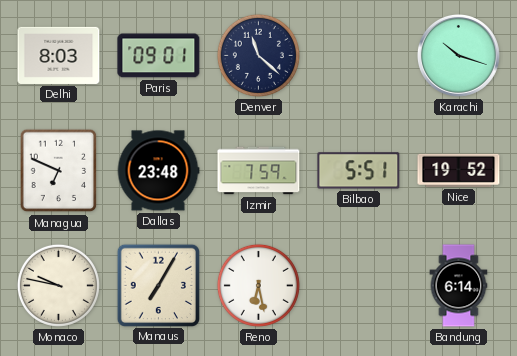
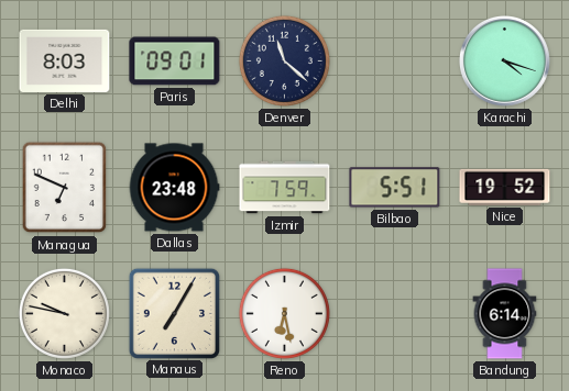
Karachi: 10:18 -> 4:18
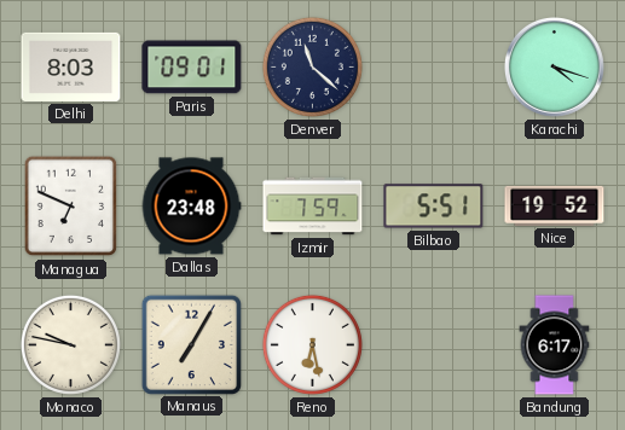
Bandung: 6:14 -> 6:17
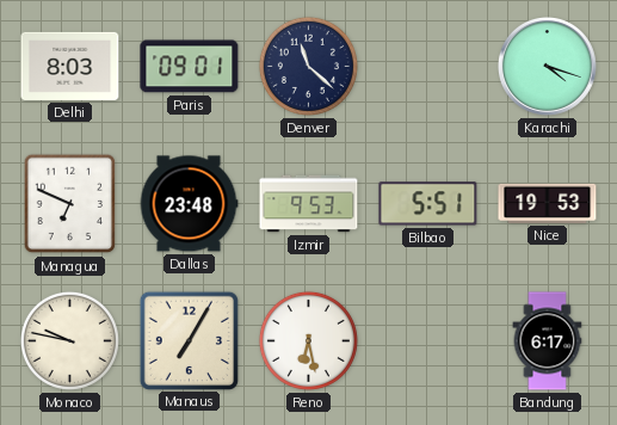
Izmir: 7:59 -> 9:53
Nice: 19:52 -> 19:53
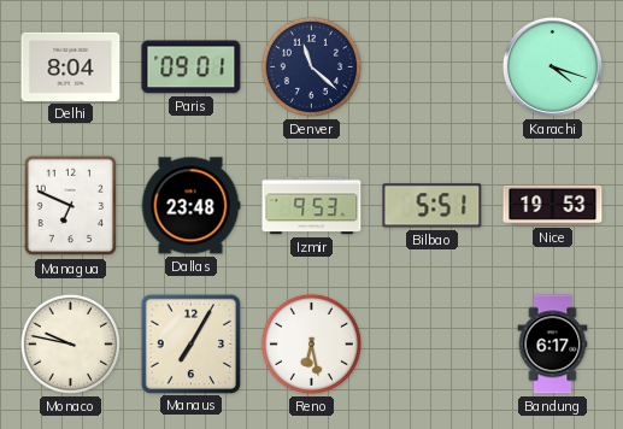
Delhi: 8:03 -> 8:04
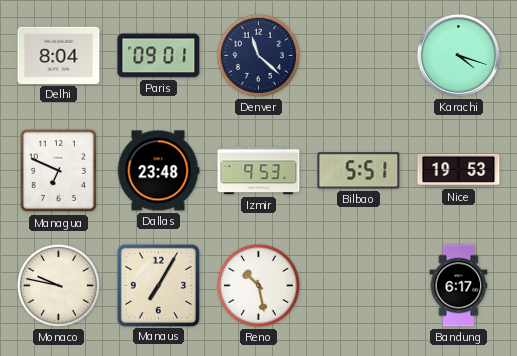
Reno: 6:28 -> 10:28
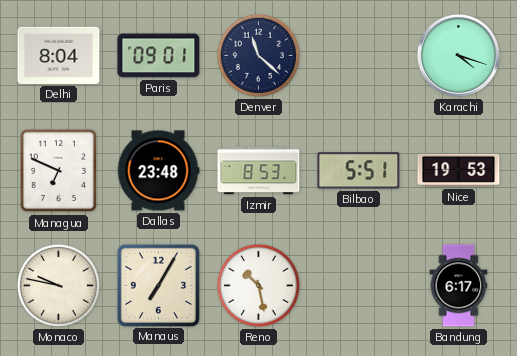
Izmir: 9:53 -> 8:53
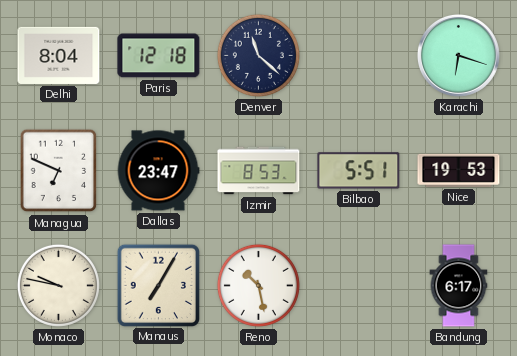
Paris: 09:01 -> 12:18
Karachi: 4:18 -> 6:18
Dallas: 23:48 -> 23:47
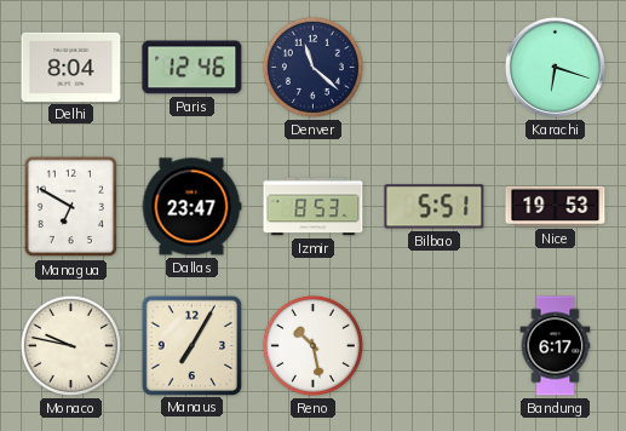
Paris: 12:18 -> 12:46
Managua: 6:49 -> 6:50
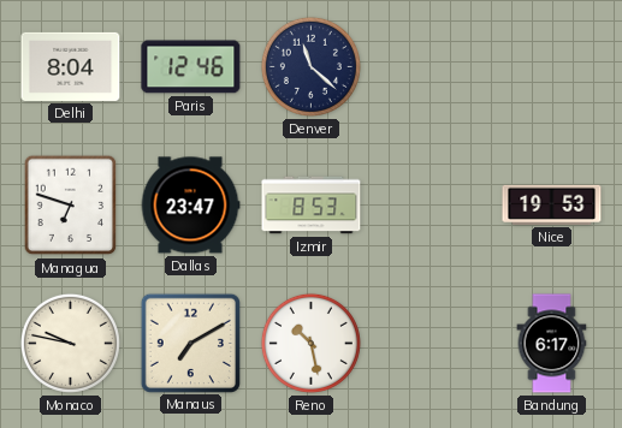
Karachi: 6:18 -> none
Managua: 6:50 -> 6:48
Bilbao: 5:51 -> none
Manaus: 7:05 -> 7:10
